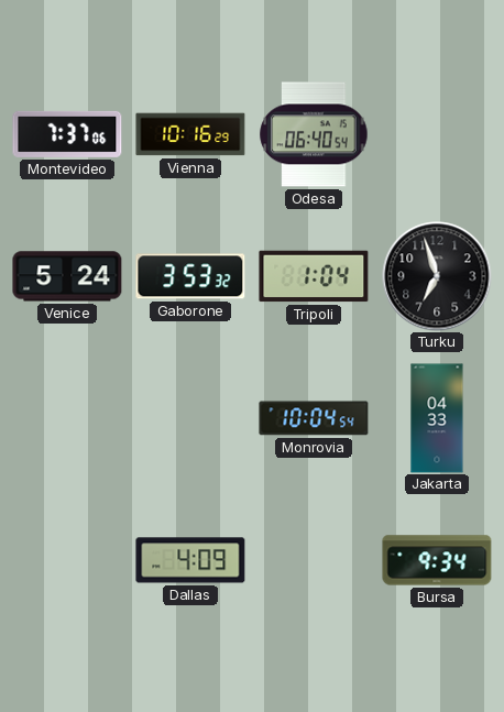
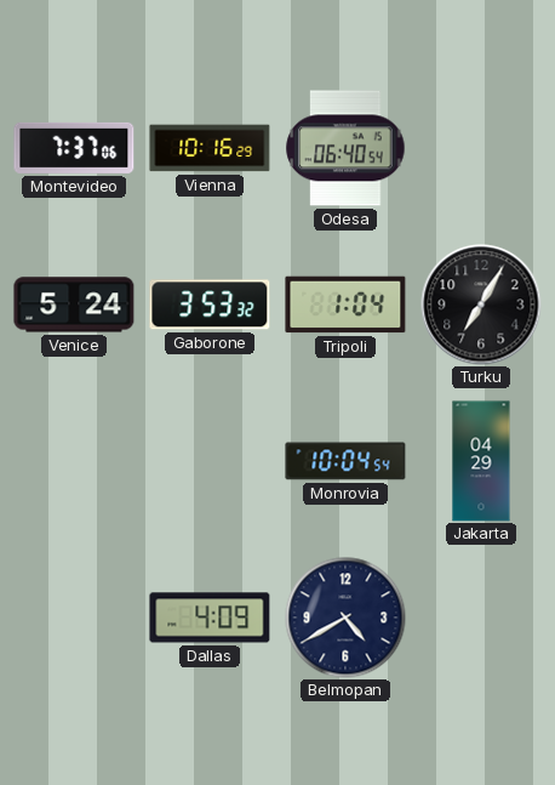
Turku: 6:57 -> 7:05
Jakarta: 04:33 -> 04:29
Belmopan: none -> 4:40
Bursa: 9:34 -> none
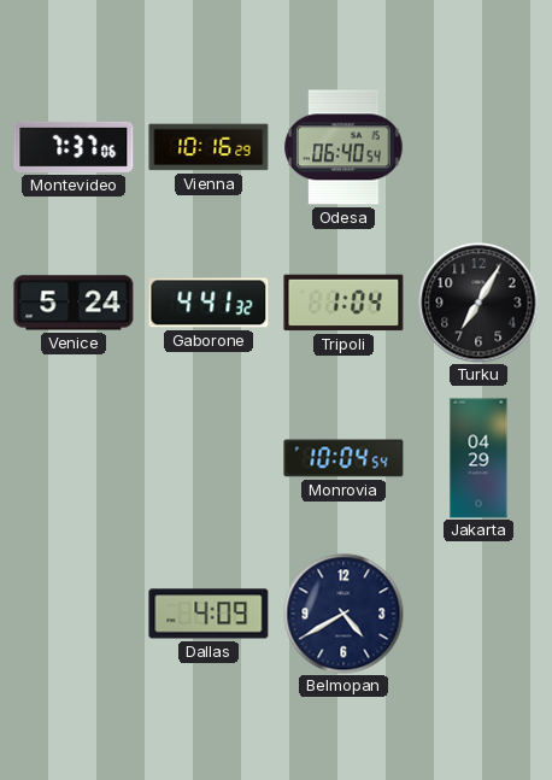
Gaborone: 3:53 -> 4:41
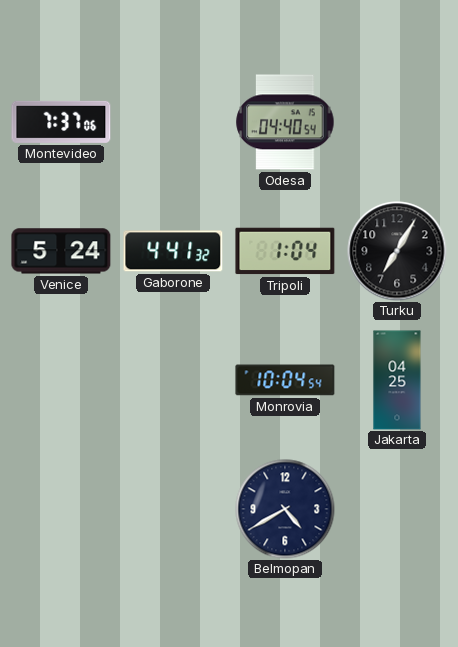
Vienna: 10:16 -> none
Odesa: 06:40 -> 04:40
Jakarta: 04:29 -> 04:25
Dallas: 4:09 -> none
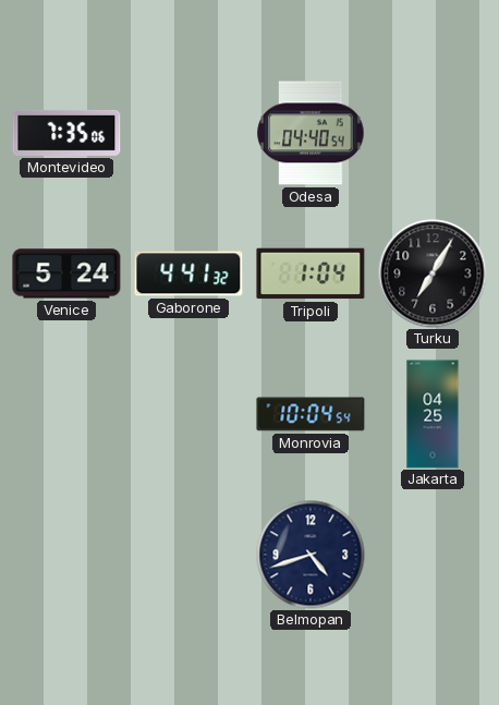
Montevideo: 7:37 -> 7:35
Belmopan: 4:40 -> 4:42
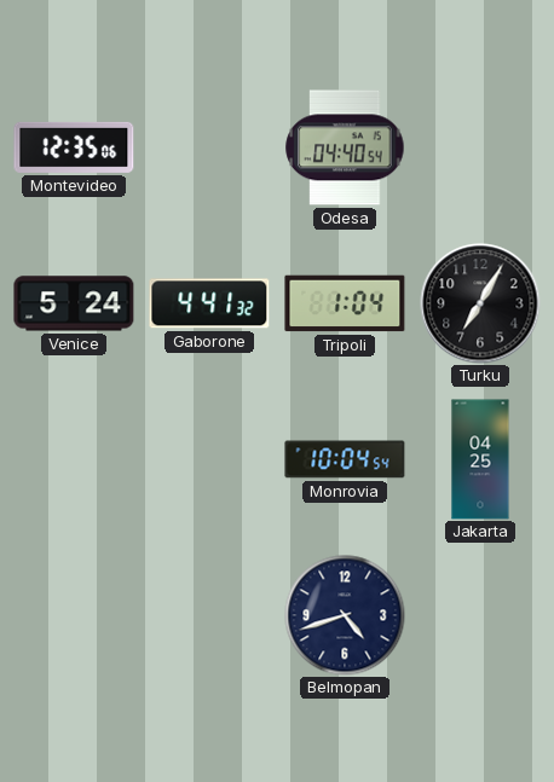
Montevideo: 7:35 -> 12:35
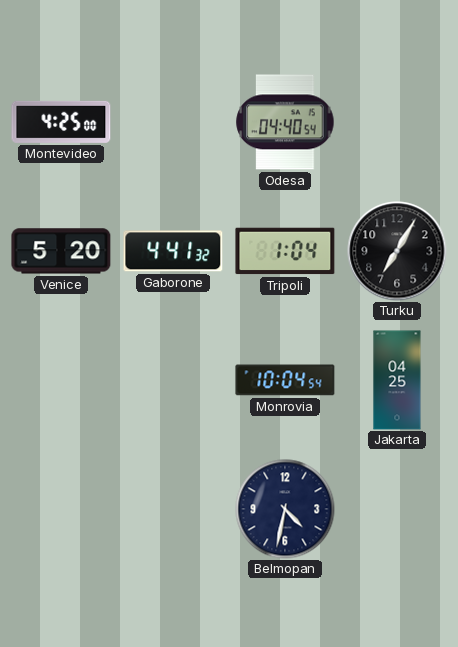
Montevideo: 12:35 -> 4:25
Venice: 5:24 -> 5:20
Belmopan: 4:42 -> 4:32
